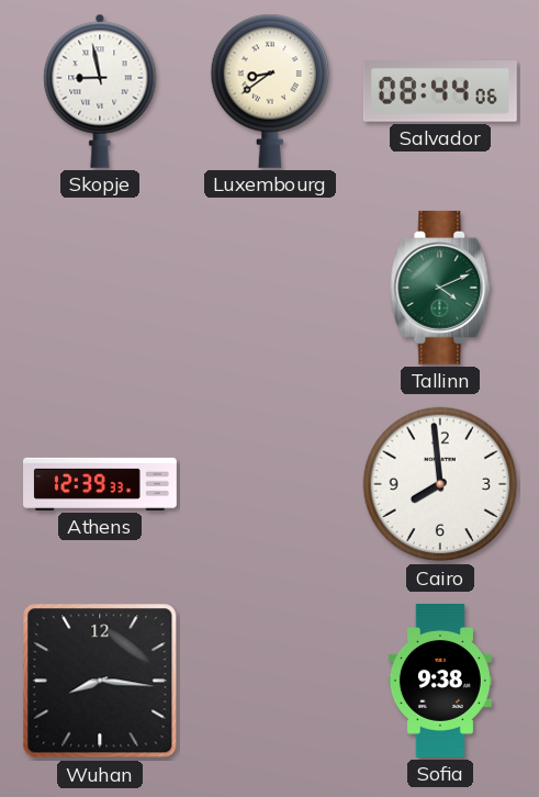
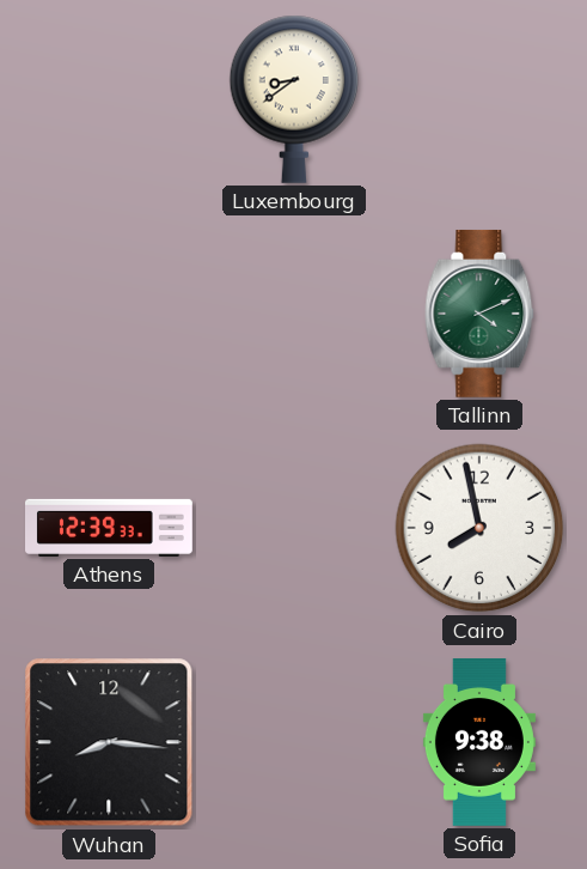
Skopje: 8:58 -> none
Salvador: 08:44 -> none
Cairo: 7:59 -> 7:58
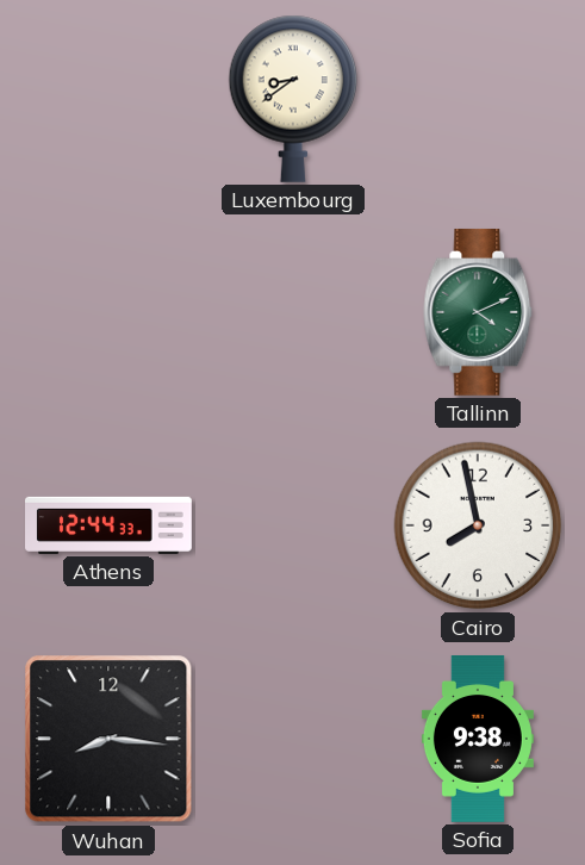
Athens: 12:39 -> 12:44
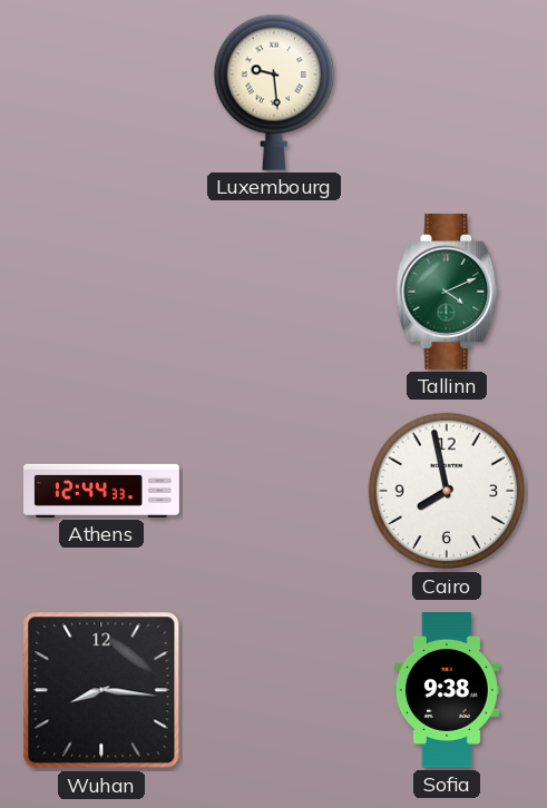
Luxembourg: 8:39 -> 9:29
